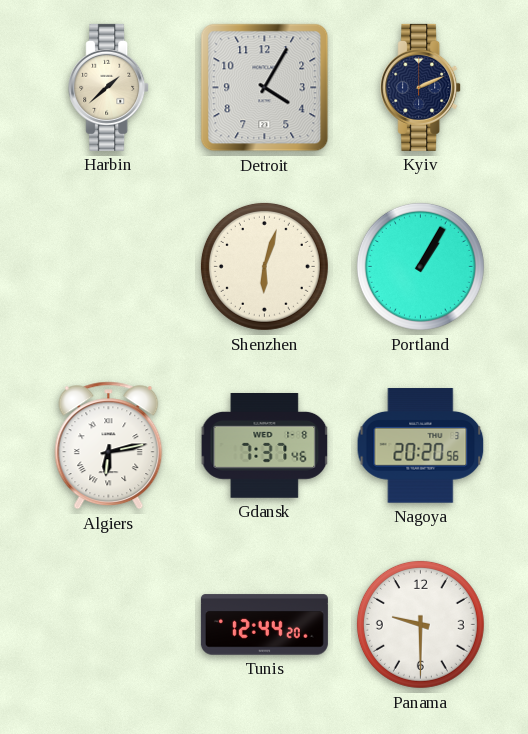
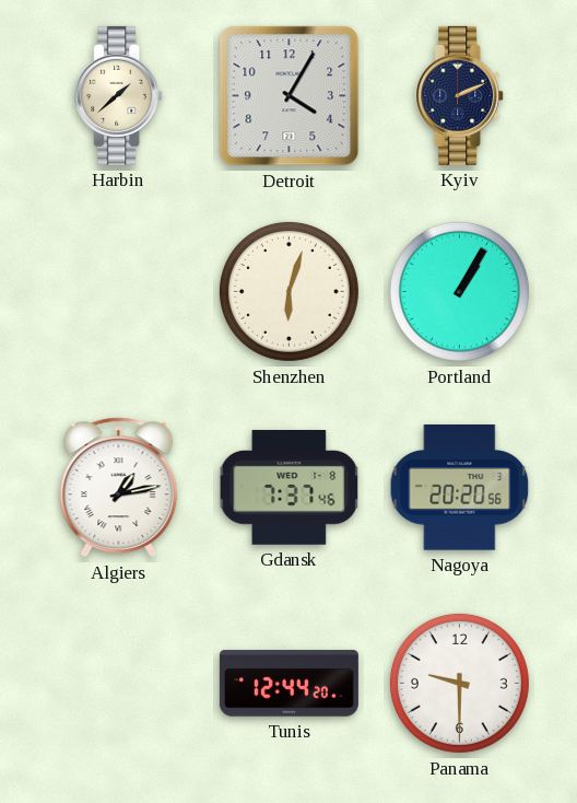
Algiers: 6:13 -> 1:13
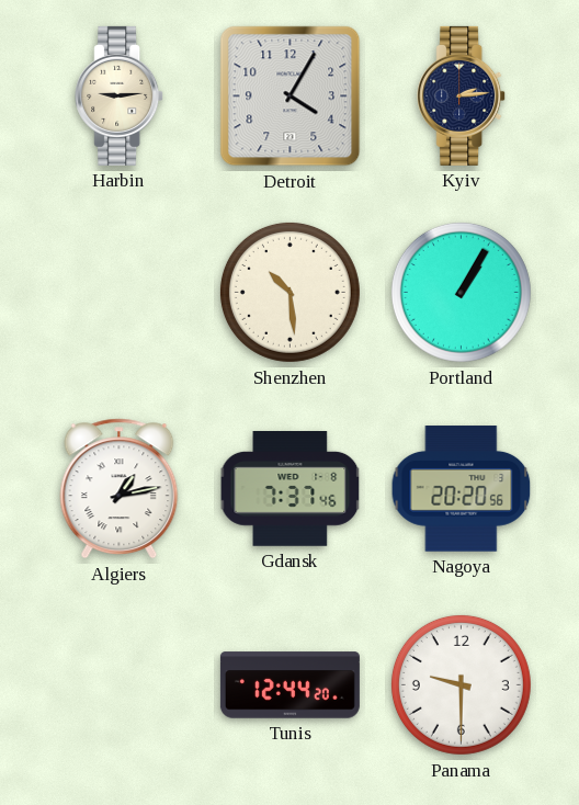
Harbin: 1:38 -> 9:14
Kyiv: 2:11 -> 2:14
Shenzhen: 6:03 -> 10:29
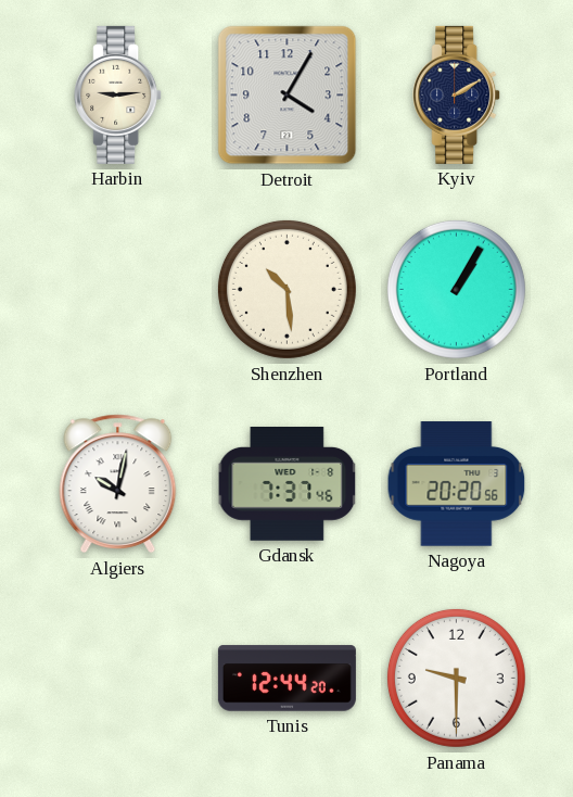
Kyiv: 2:14 -> 2:10
Algiers: 1:13 -> 10:02
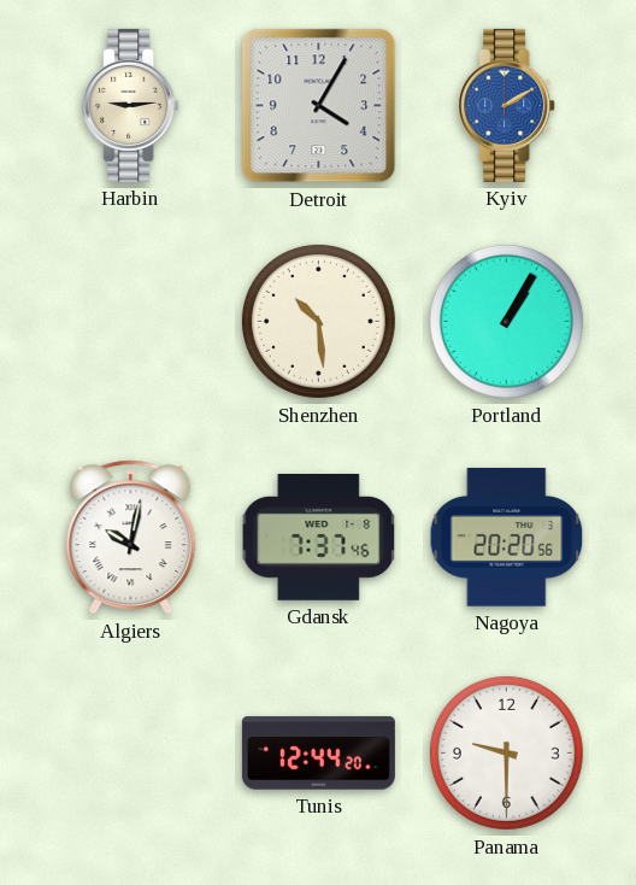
Kyiv dial: navy -> blue
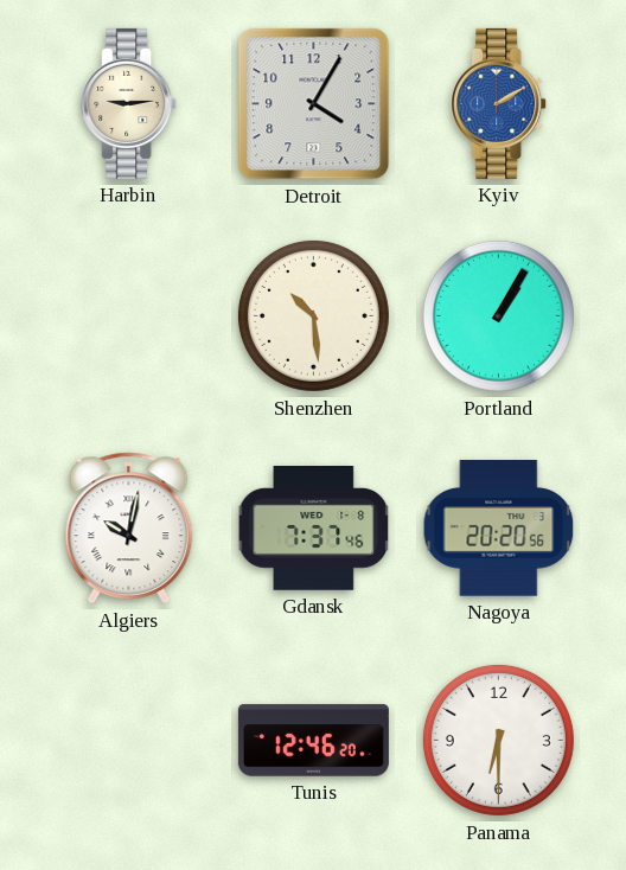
Tunis: 12:44 -> 12:46
Panama: 9:30 -> 6:30
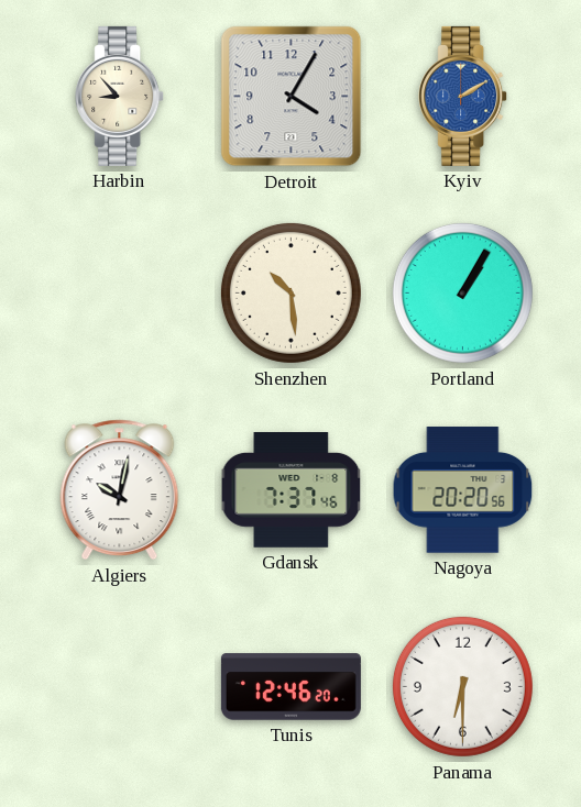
Harbin: 9:14 -> 8:53
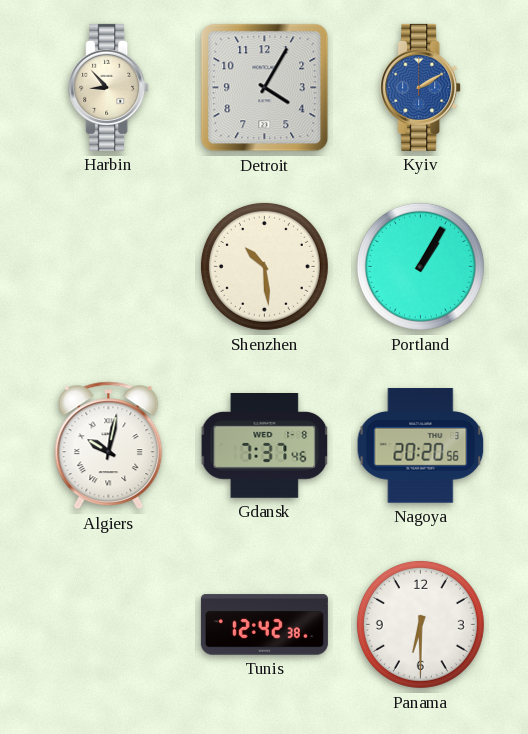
Tunis: 12:46 -> 12:42
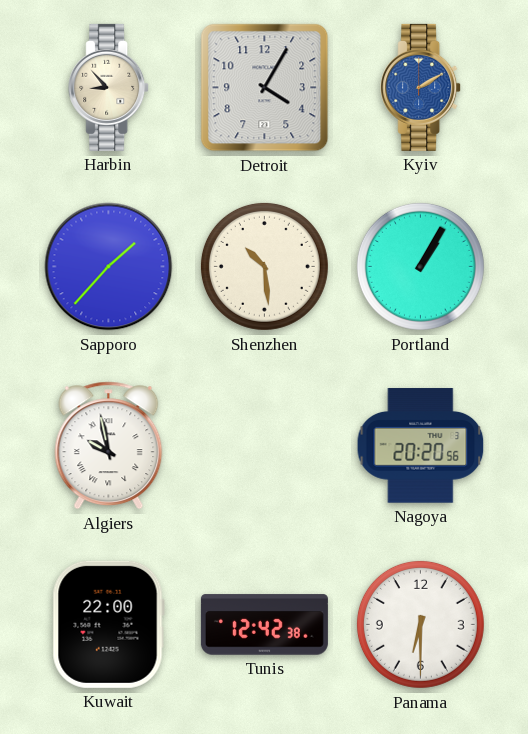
Sapporo: none -> 1:37
Algiers: 10:02 -> 9:58
Gdansk: 7:37 -> none
Kuwait: none -> 22:00
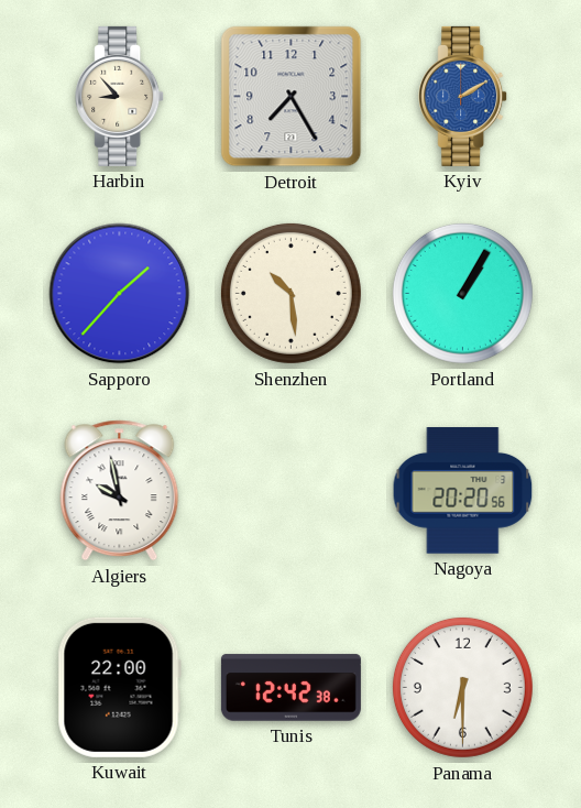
Detroit: 4:05 -> 7:25
